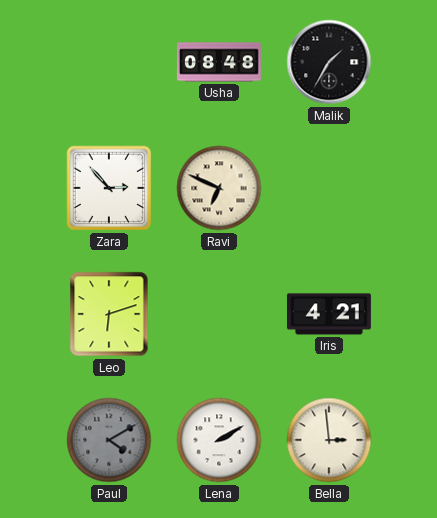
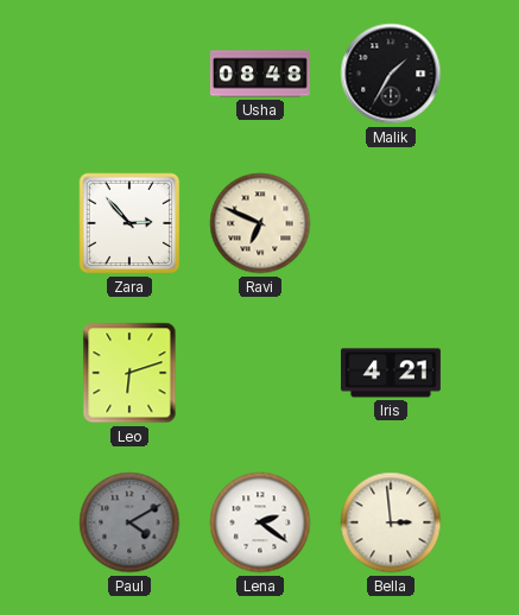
Lena: 2:10 -> 2:21
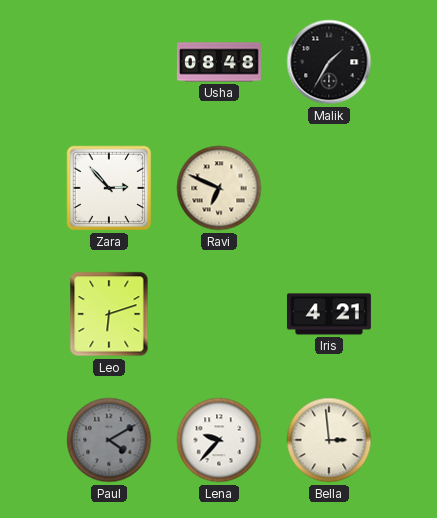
Lena: 2:21 -> 9:37
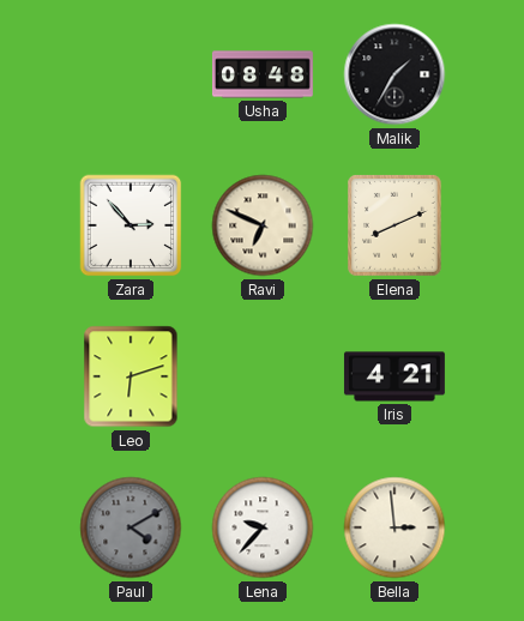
Elena: none -> 8:11
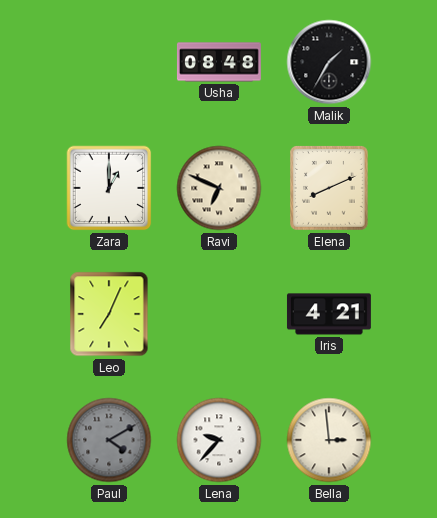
Zara: 2:53 -> 1:00
Leo: 6:12 -> 7:04
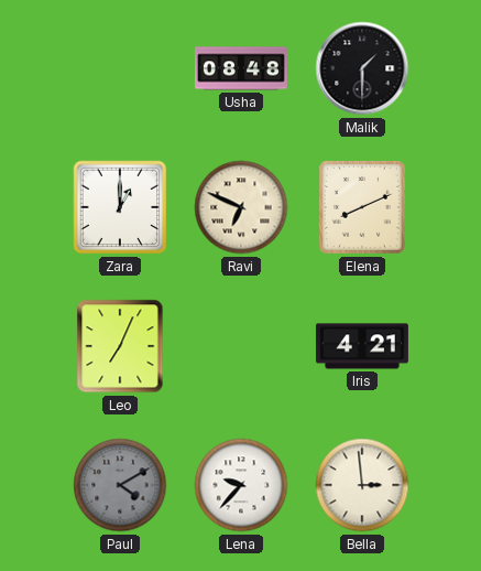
Malik: 1:35 -> 1:30
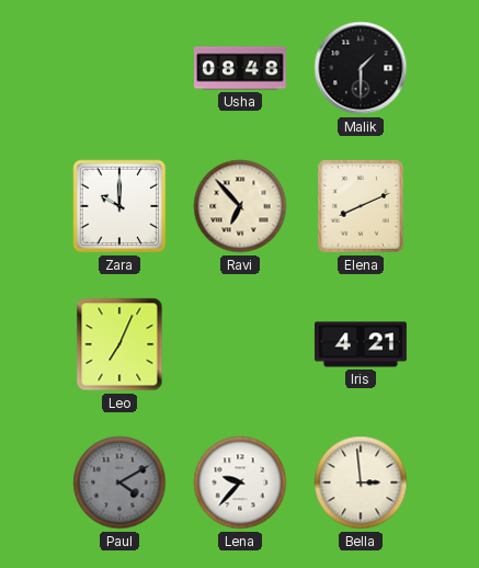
Zara: 1:00 -> 10:00
Ravi: 6:49 -> 6:53
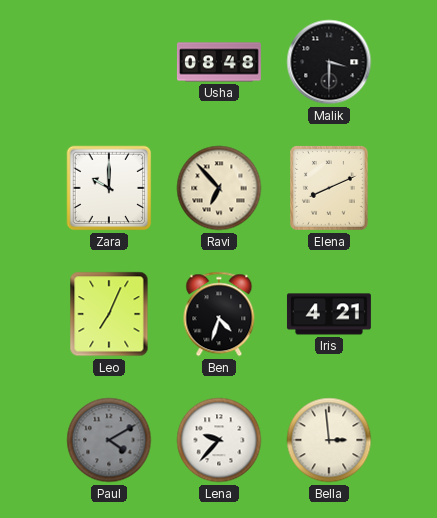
Malik: 1:30 -> 3:30
Ben: none -> 4:33
